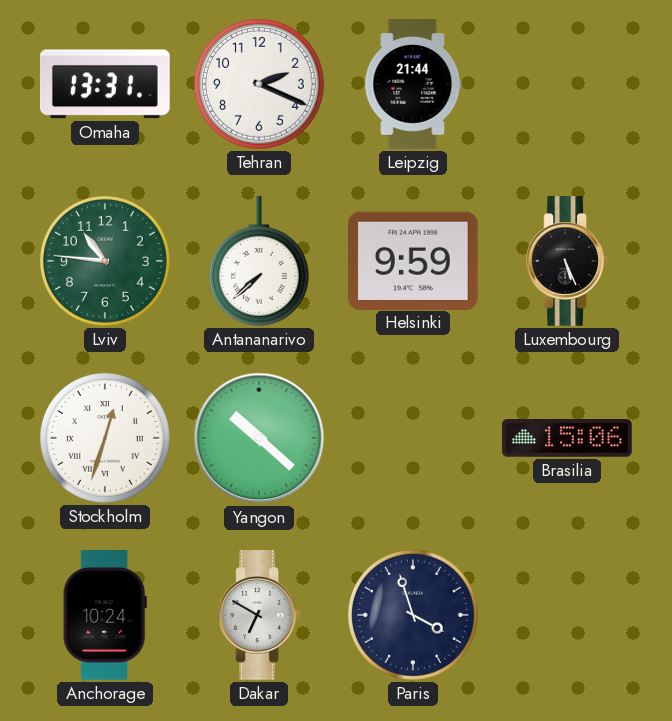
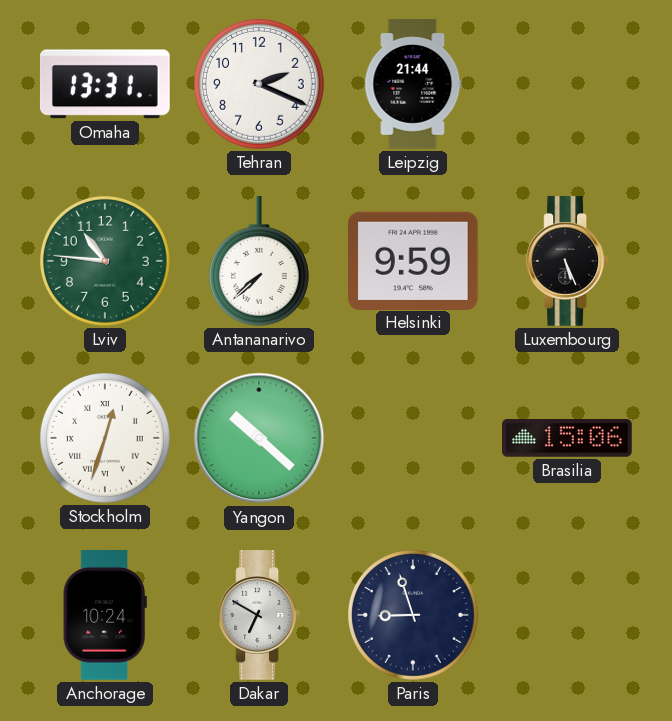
Paris: 3:57 -> 8:57
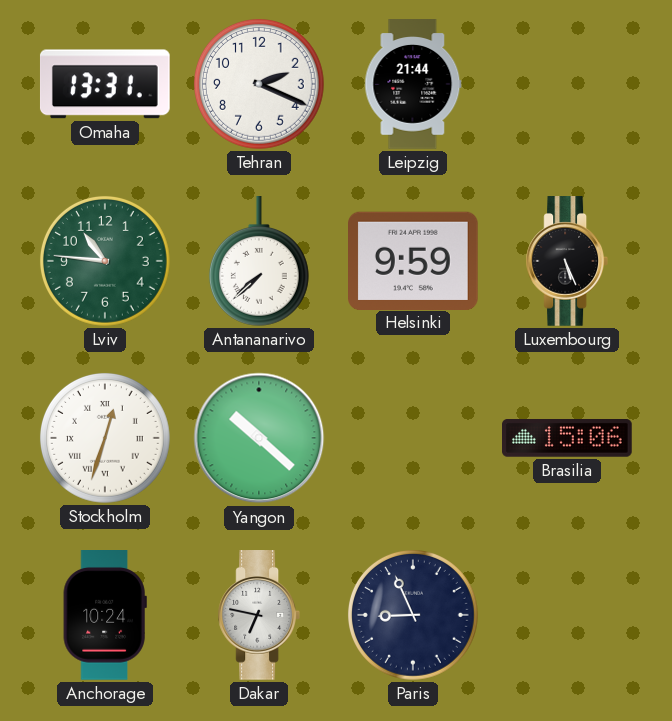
Dakar: 6:50 -> 6:47
Paris: 8:57 -> 8:56
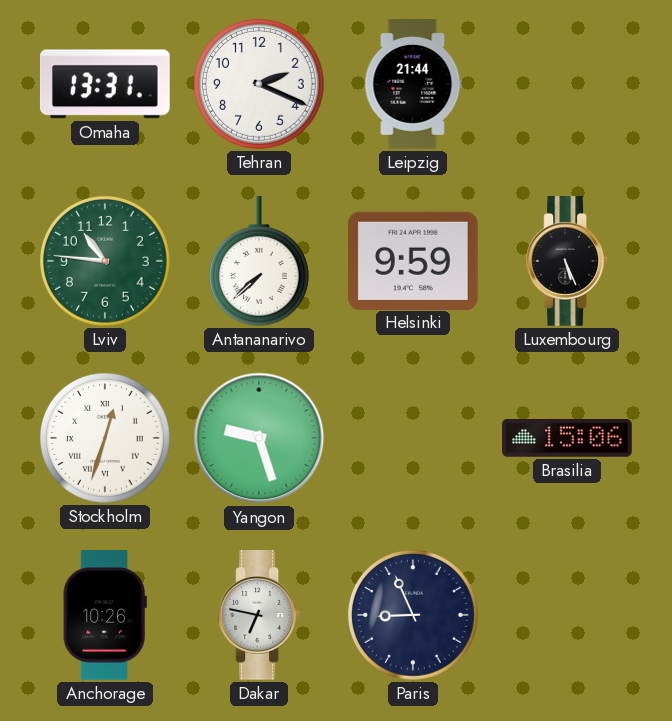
Yangon: 10:22 -> 9:27
Anchorage: 10:24 -> 10:26
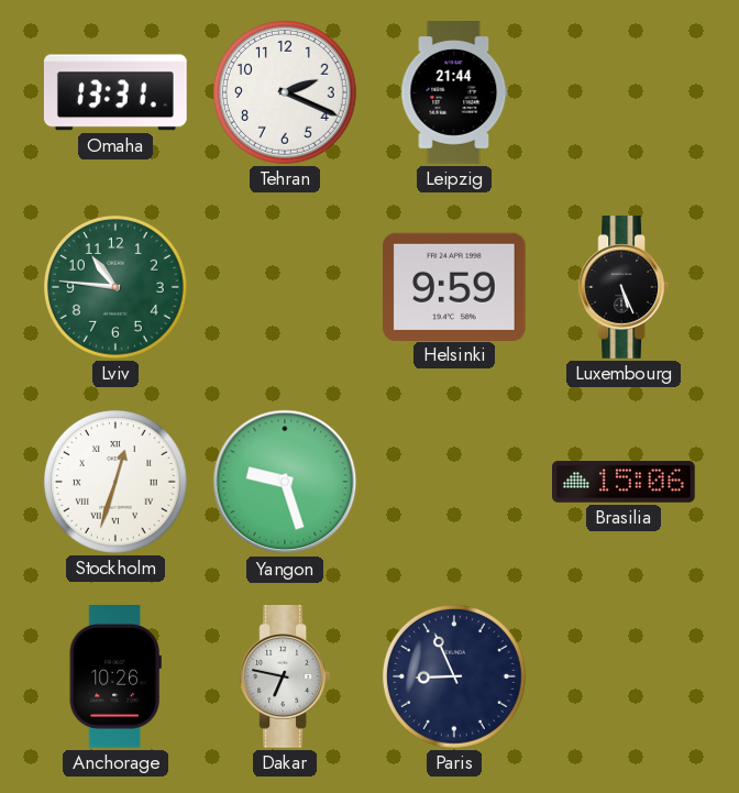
Antananarivo: 7:38 -> none
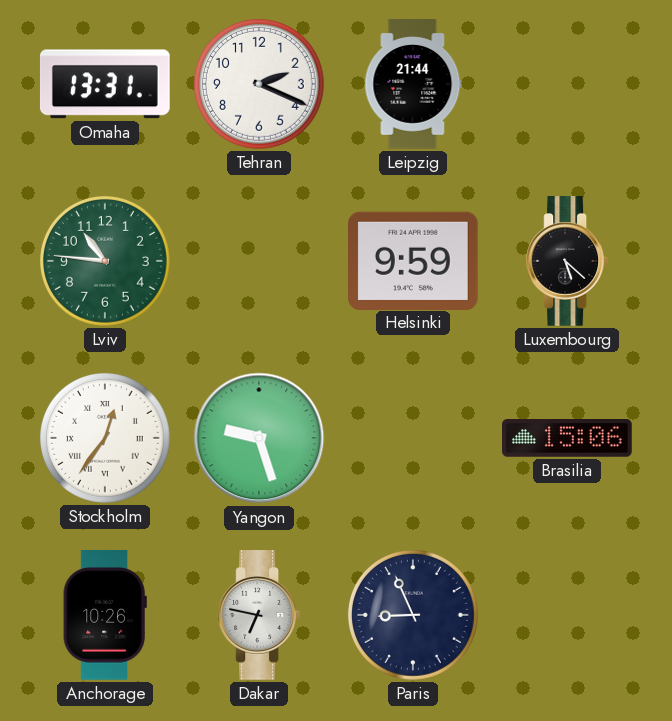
Luxembourg: 5:26 -> 5:22
Stockholm: 12:33 -> 12:36
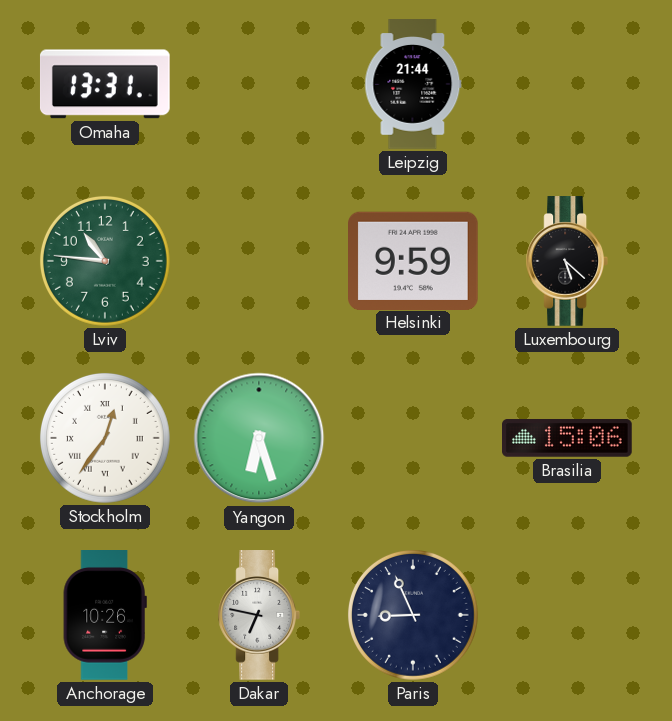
Tehran: 2:19 -> none
Yangon: 9:27 -> 6:27
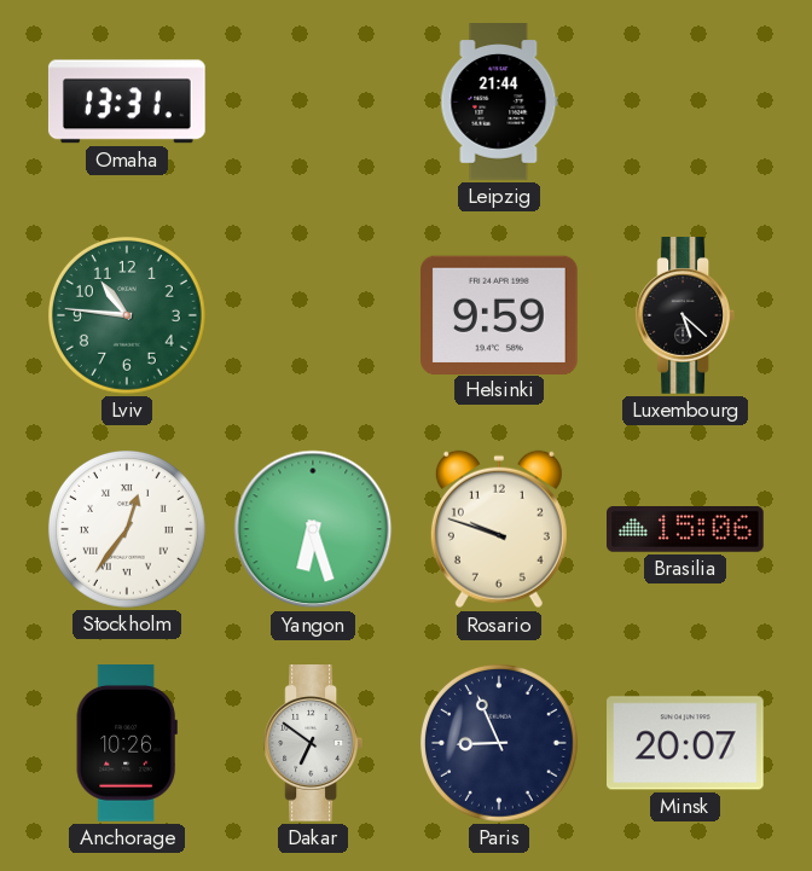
Rosario: none -> 9:48
Dakar: 6:47 -> 6:51
Minsk: none -> 20:07
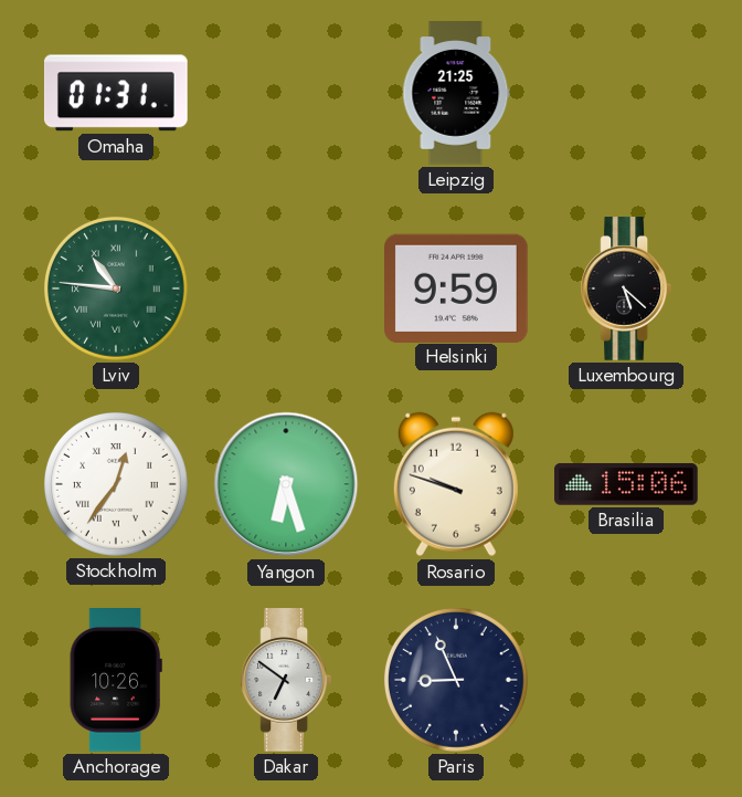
Omaha: 13:31 -> 01:31
Leipzig: 21:44 -> 21:25
Lviv numerals: Arabic -> Roman
Minsk: 20:07 -> none
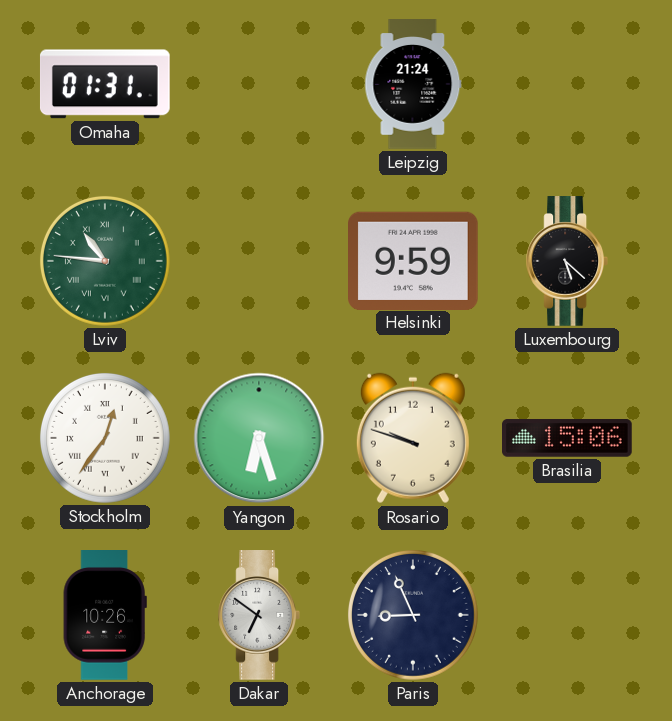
Leipzig: 21:25 -> 21:24
